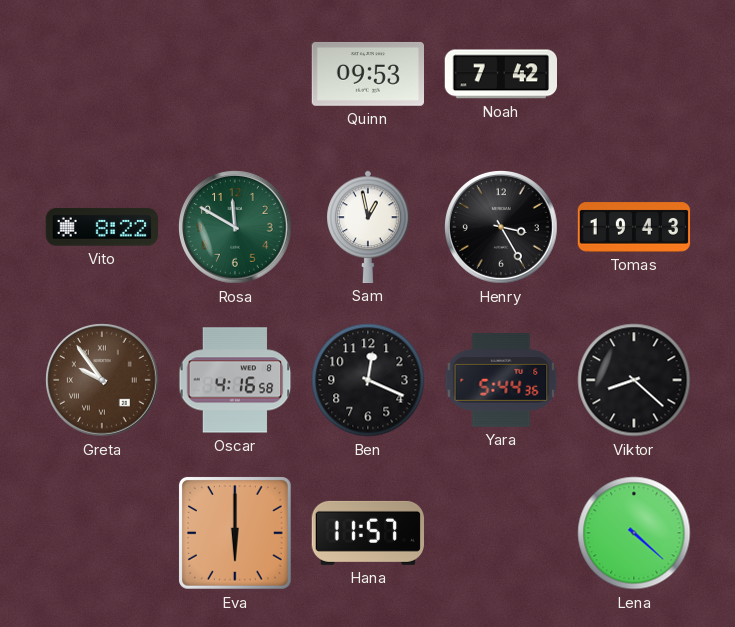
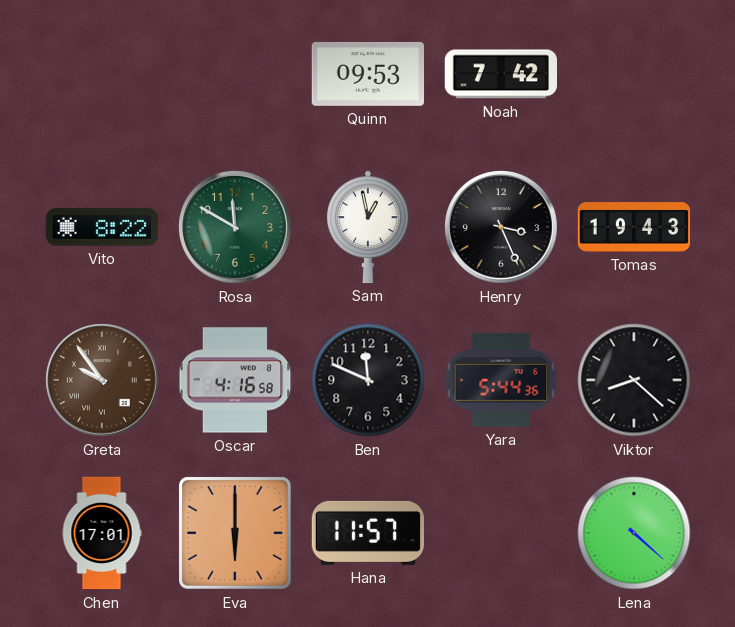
Henry: 3:25 -> 3:26
Ben: 12:19 -> 11:49
Chen: none -> 17:01
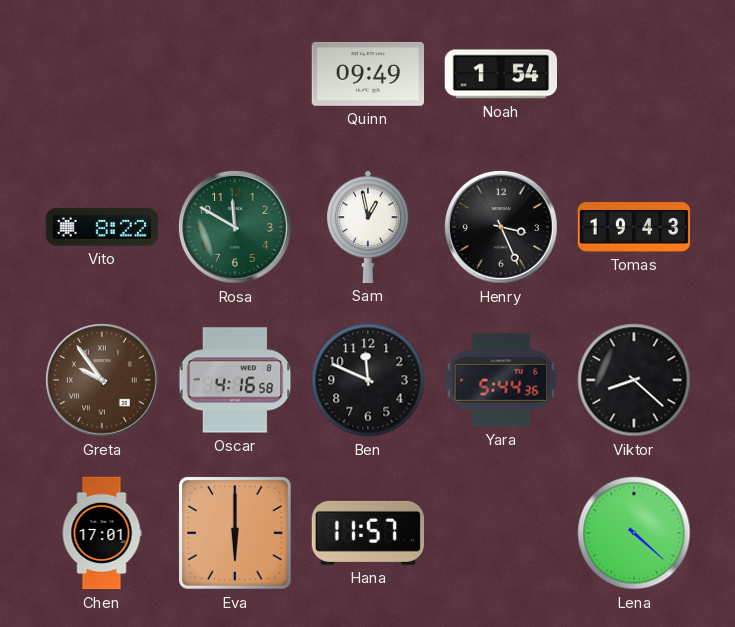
Quinn: 09:53 -> 09:49
Noah: 7:42 -> 1:54
